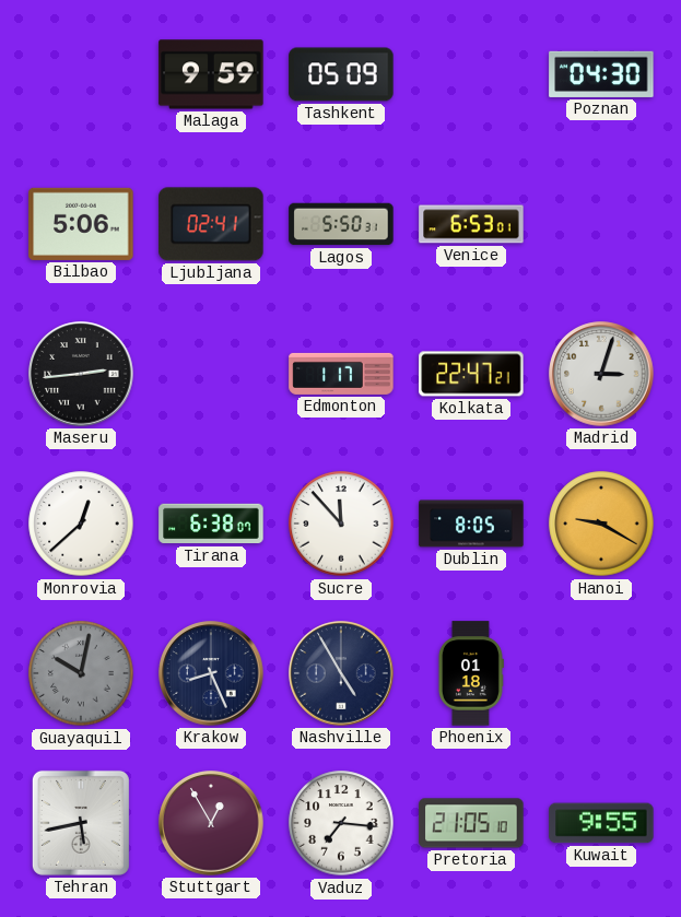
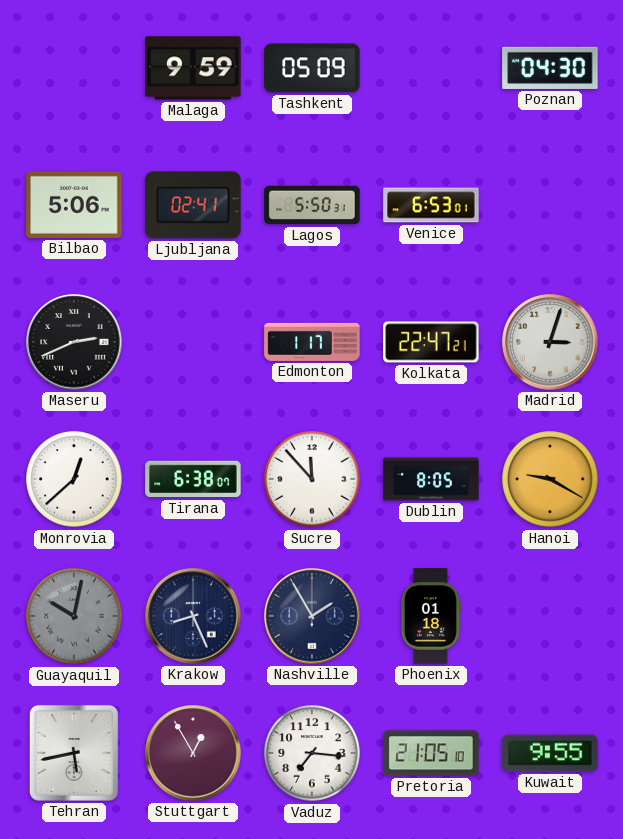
Maseru: 2:44 -> 2:41
Nashville: 4:55 -> 1:55
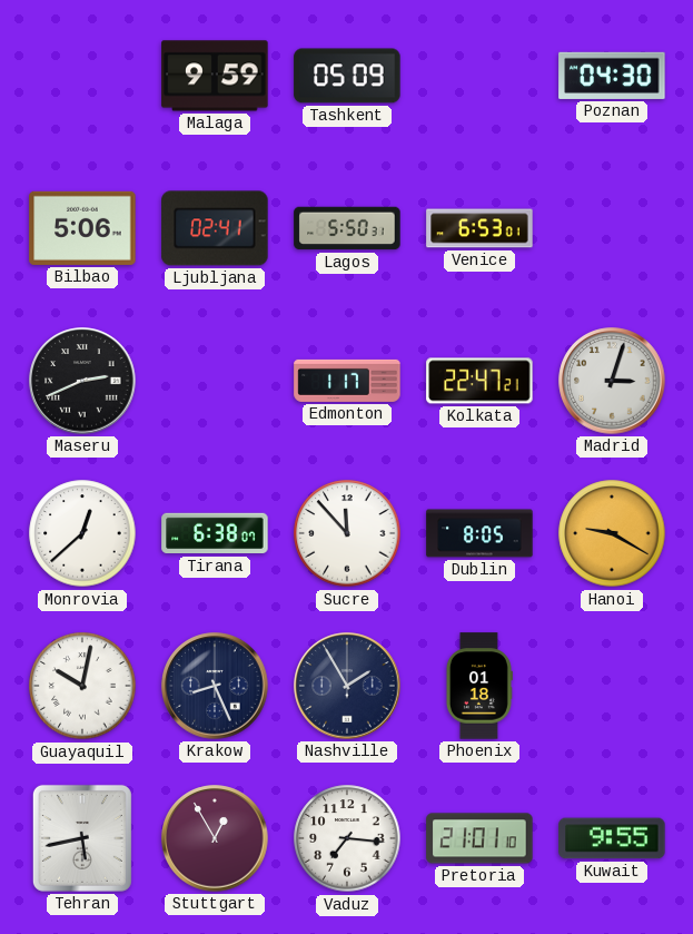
Guayaquil dial: grey -> white
Pretoria: 21:05 -> 21:01
